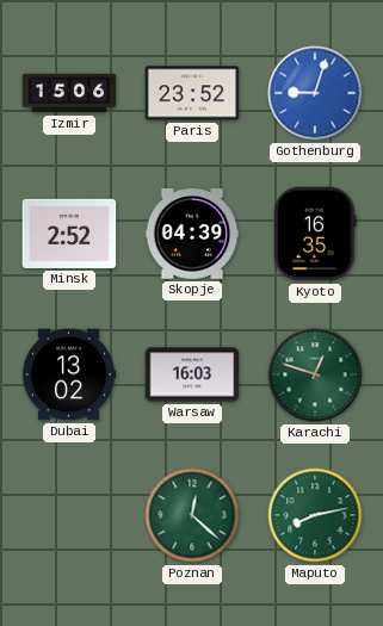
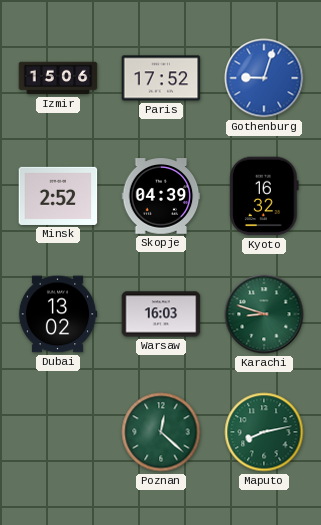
Paris: 23:52 -> 17:52
Kyoto: 16:35 -> 16:32
Karachi: 12:48 -> 8:48
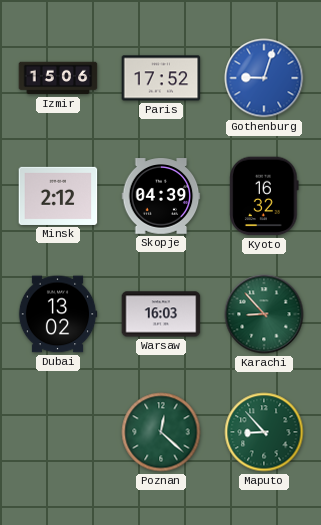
Minsk: 2:52 -> 2:12
Karachi: 8:48 -> 8:53
Maputo: 8:13 -> 8:53
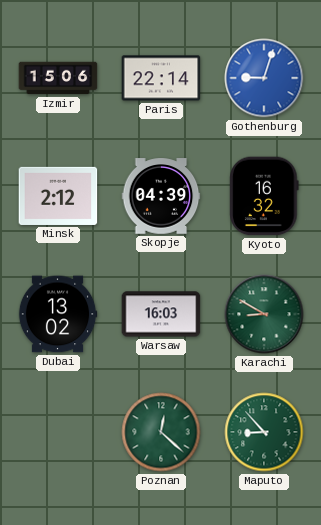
Paris: 17:52 -> 22:14
Karachi: 8:53 -> 8:50
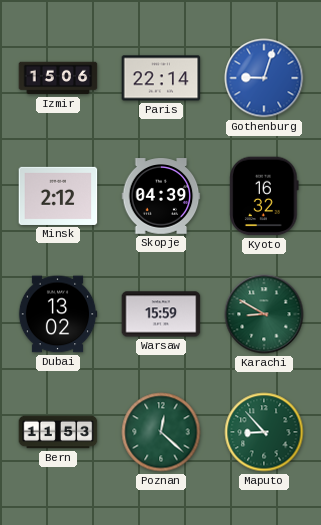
Warsaw: 16:03 -> 15:59
Bern: none -> 11:53
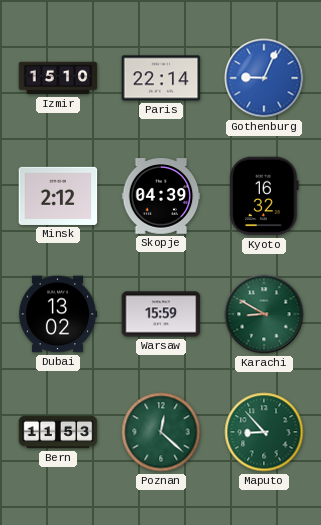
Izmir: 15:06 -> 15:10
Gothenburg: 9:03 -> 9:04
